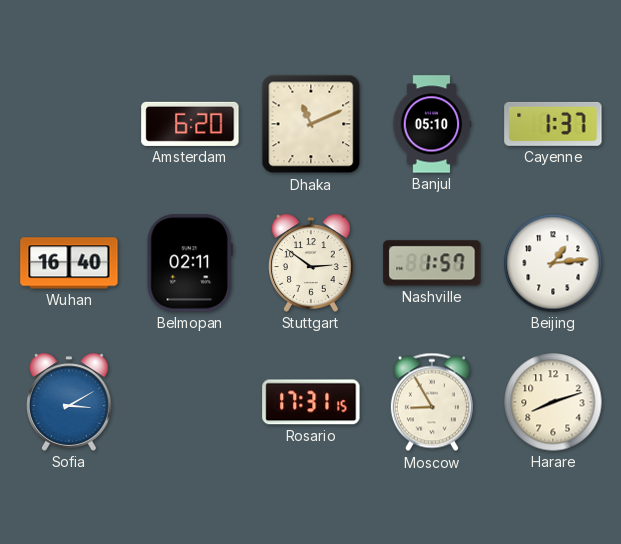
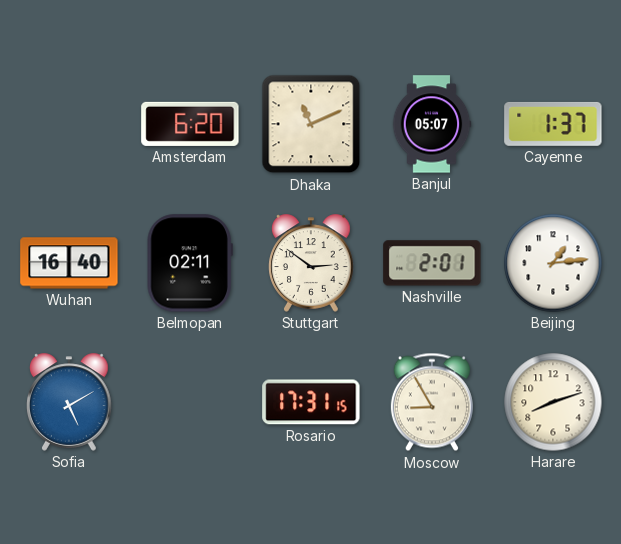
Banjul: 05:10 -> 05:07
Nashville: 1:57 -> 2:01
Sofia: 3:10 -> 5:10
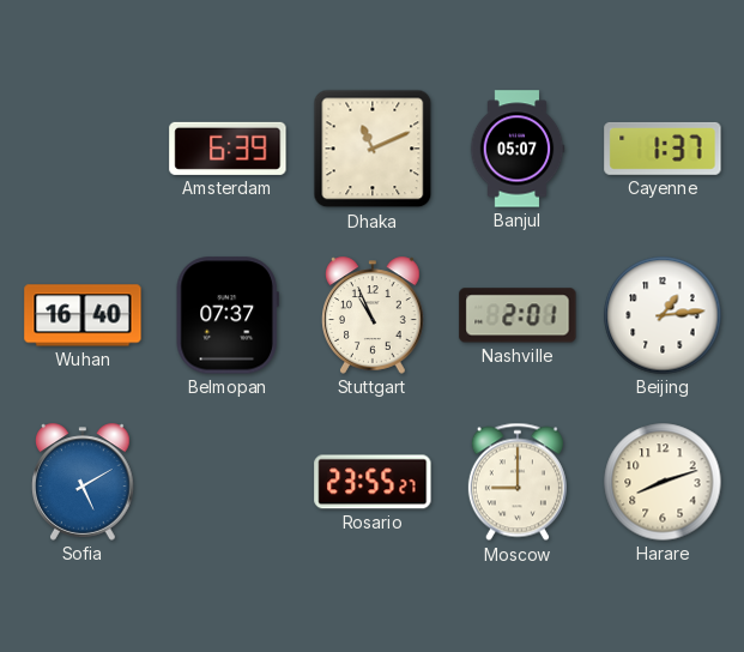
Amsterdam: 6:20 -> 6:39
Belmopan: 02:11 -> 07:37
Stuttgart: 2:51 -> 10:56
Rosario: 17:31 -> 23:55
Moscow: 8:55 -> 9:00
